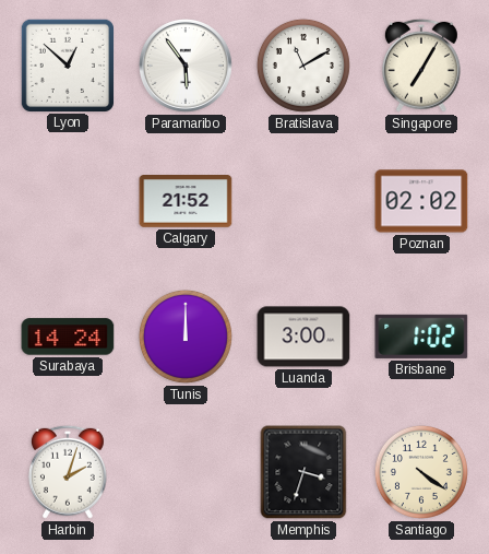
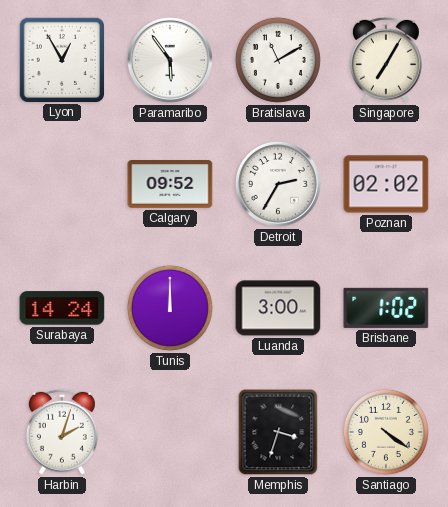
Lyon: 12:52 -> 12:55
Calgary: 21:52 -> 09:52
Detroit: none -> 2:35
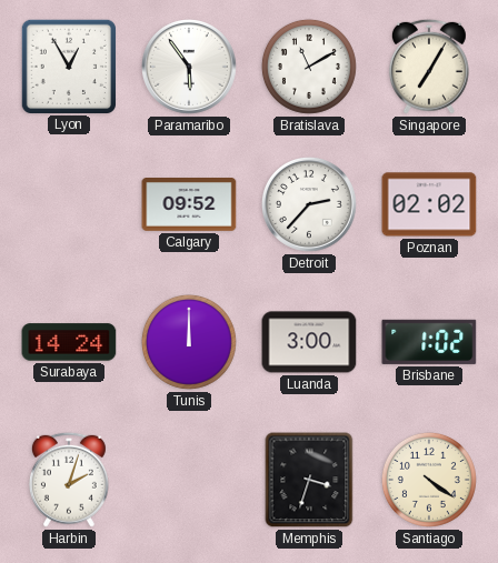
Detroit: 2:35 -> 2:37
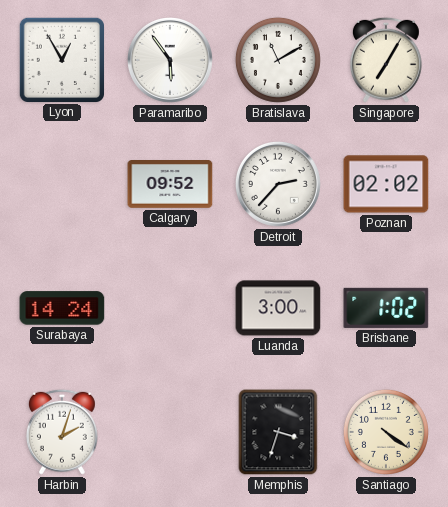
Tunis: 12:00 -> none
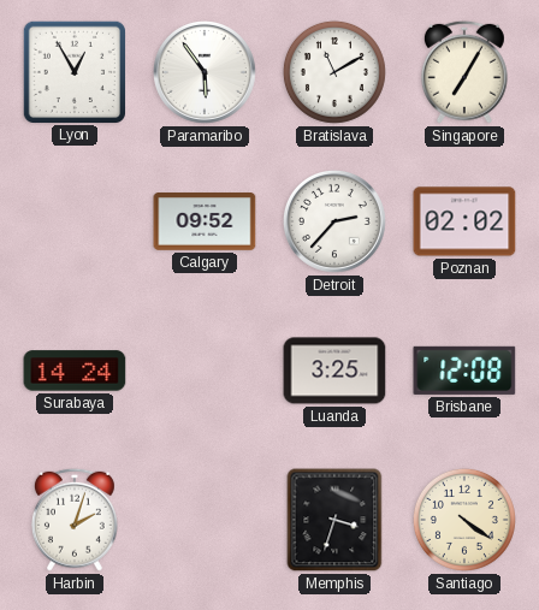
Luanda: 3:00 -> 3:25
Brisbane: 1:02 -> 12:08
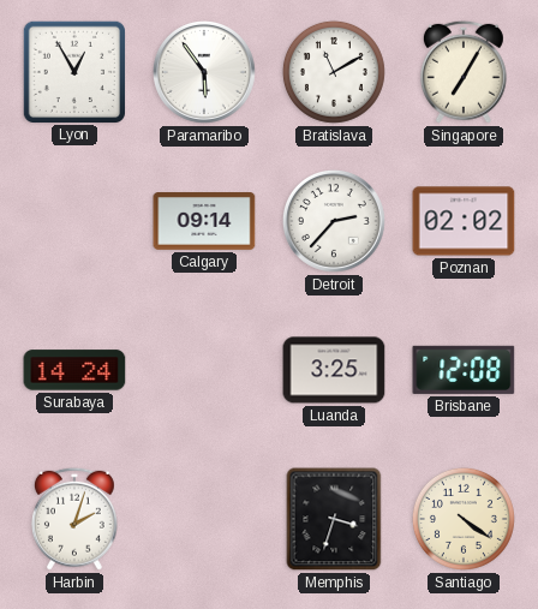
Calgary: 09:52 -> 09:14
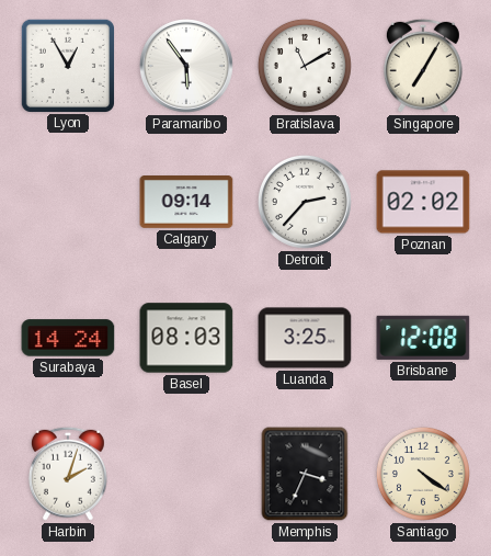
Basel: none -> 08:03
Memphis: 3:33 -> 3:34
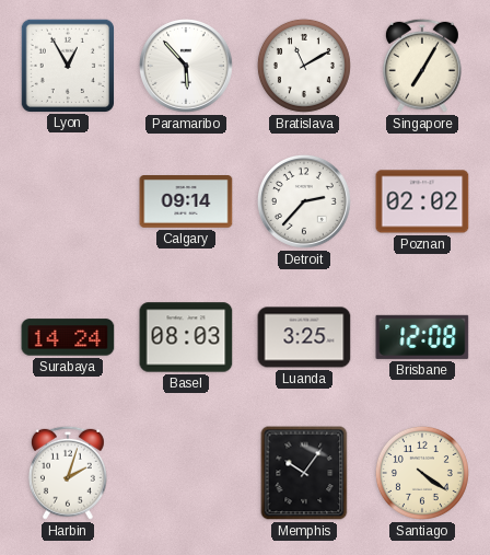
Paramaribo: 5:54 -> 5:53
Memphis: 3:34 -> 10:06
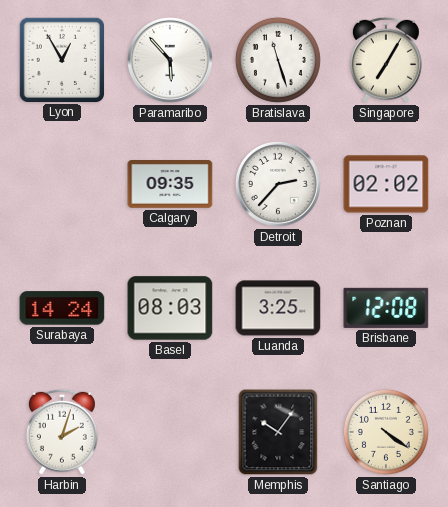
Bratislava: 11:10 -> 11:27
Calgary: 09:14 -> 09:35
